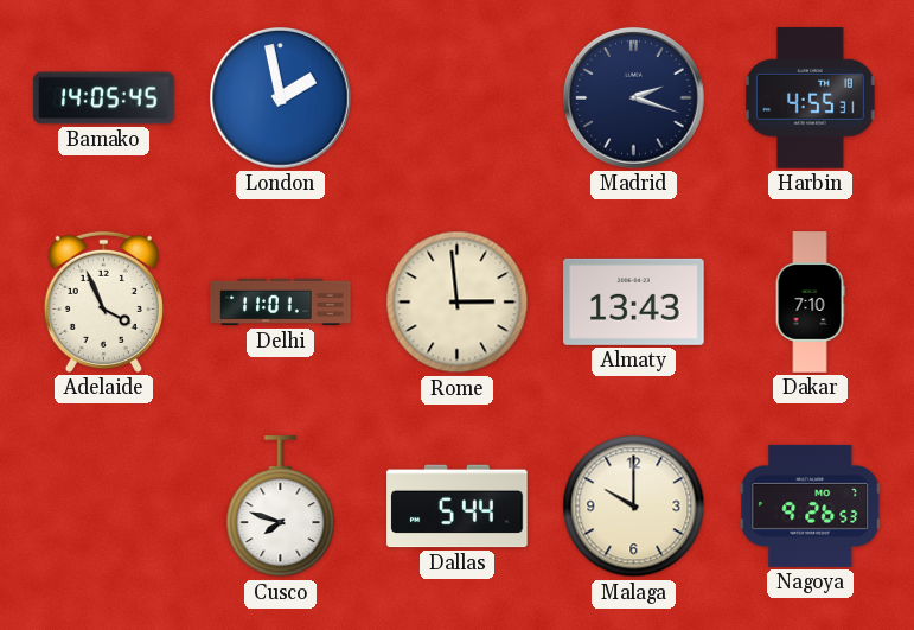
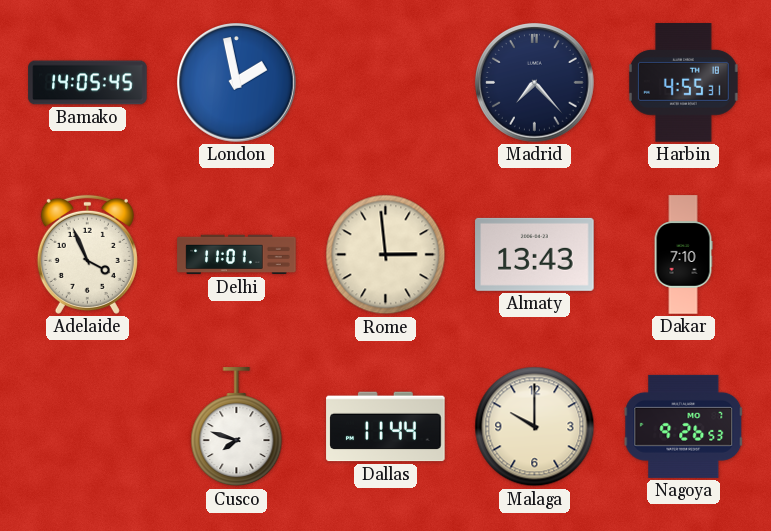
Madrid: 2:18 -> 7:23
Dallas: 5:44 -> 11:44
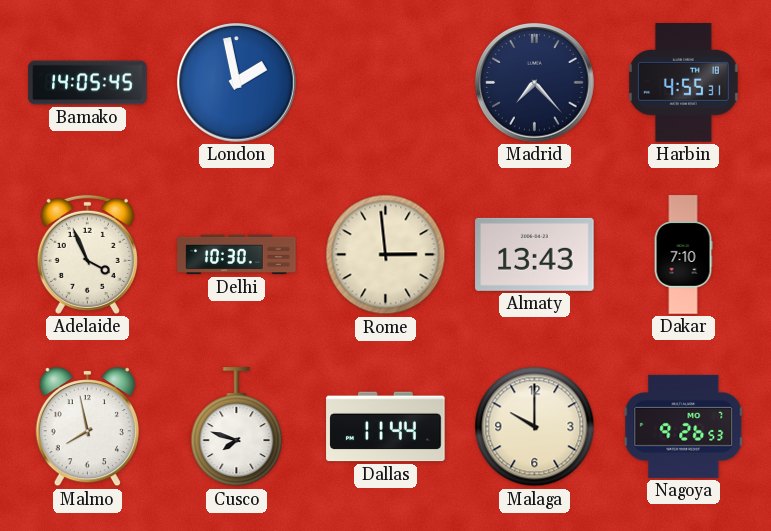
Delhi: 11:01 -> 10:30
Malmo: none -> 7:58
